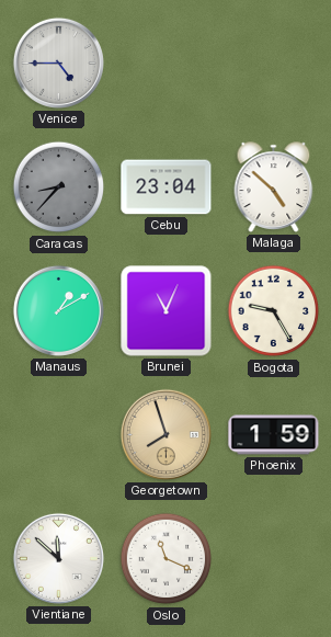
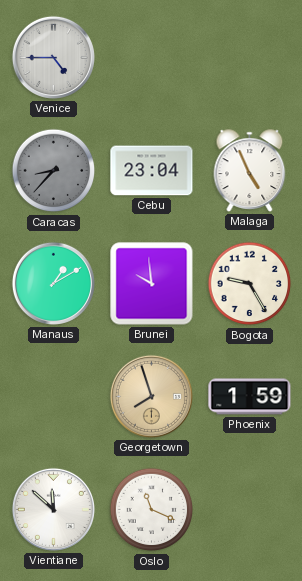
Malaga: 4:52 -> 4:56
Brunei: 11:04 -> 9:59
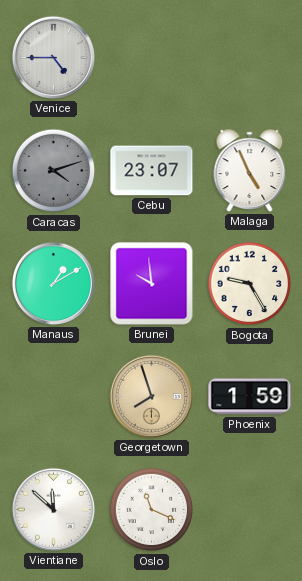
Caracas: 8:37 -> 4:12
Cebu: 23:04 -> 23:07
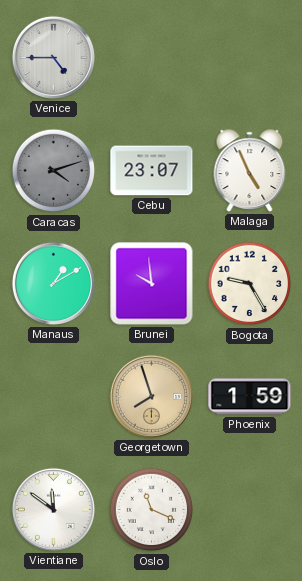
Vientiane: 11:52 -> 11:51
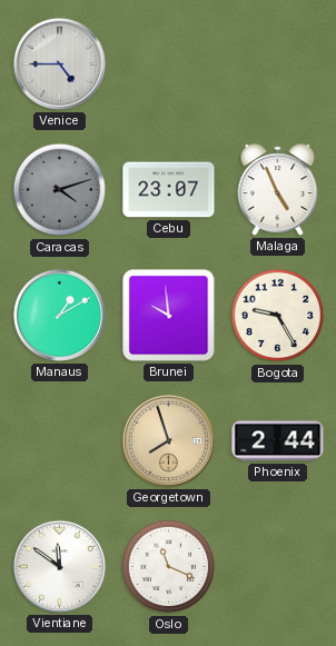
Phoenix: 1:59 -> 2:44
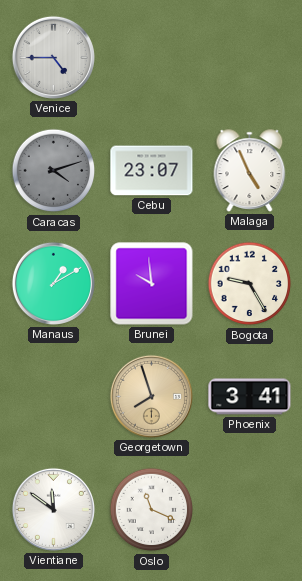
Phoenix: 2:44 -> 3:41
